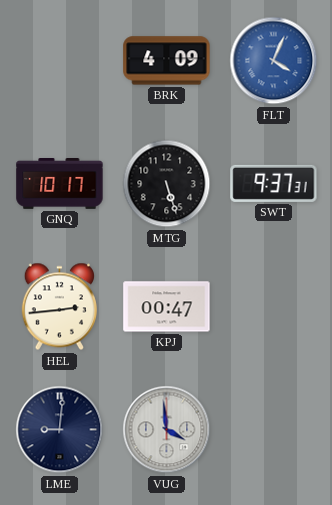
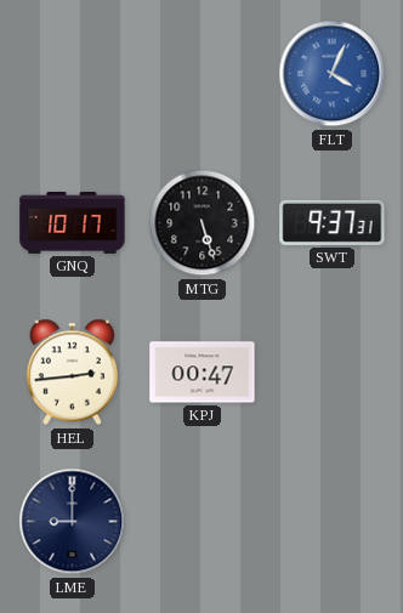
BRK: 4:09 -> none
LME: 9:01 -> 9:00
VUG: 3:59 -> none
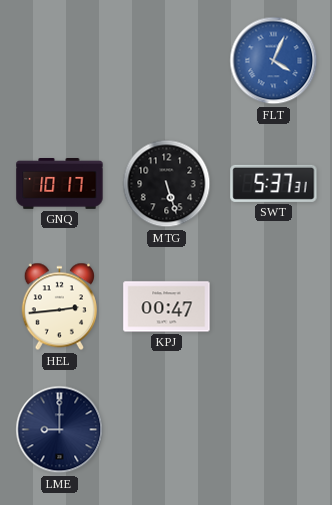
SWT: 9:37 -> 5:37
